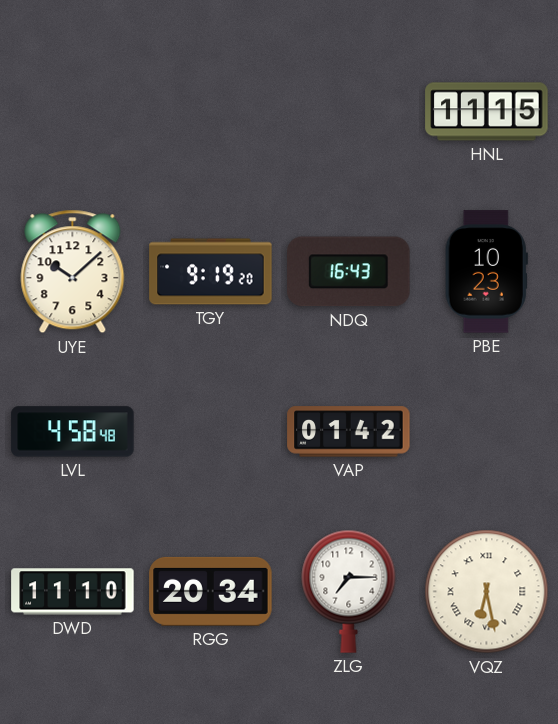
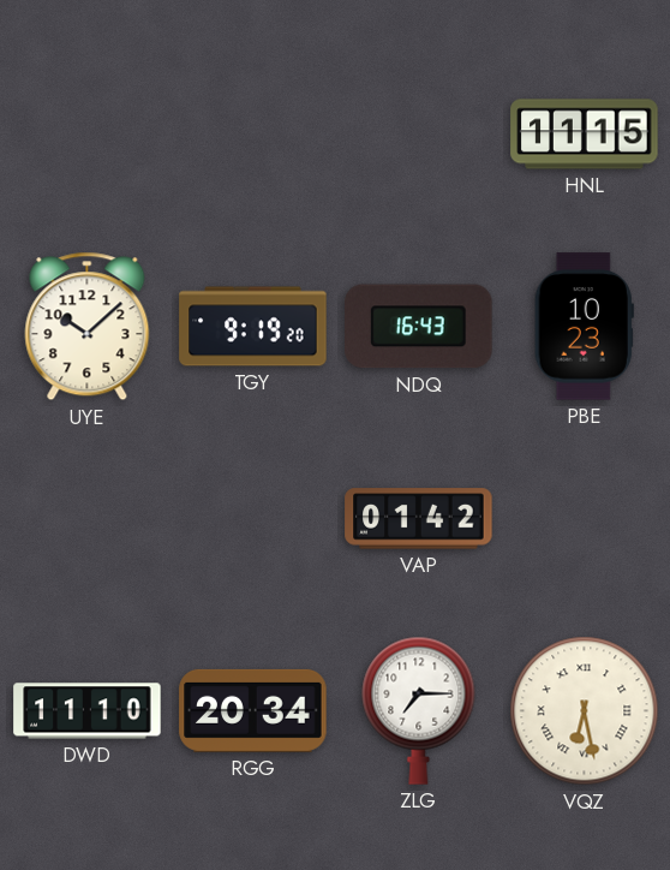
LVL: 4:58 -> none
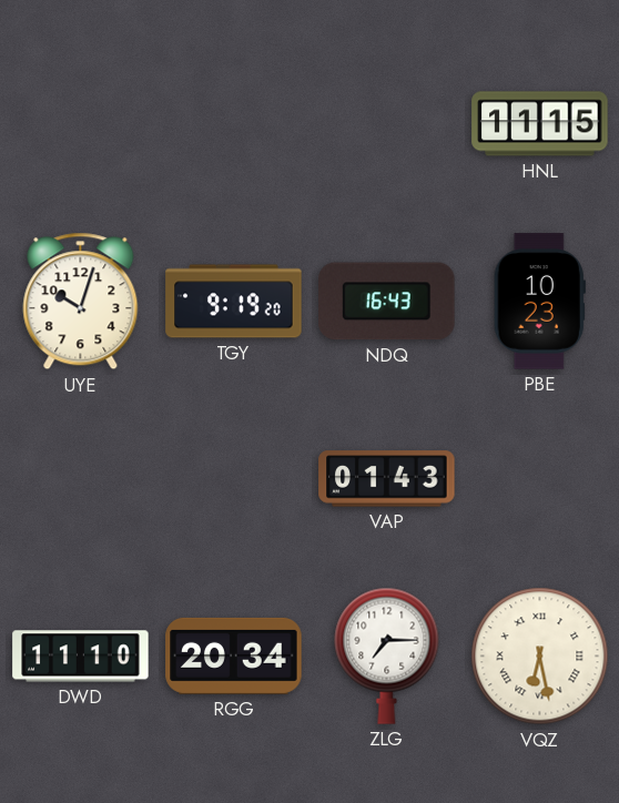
UYE: 10:08 -> 10:03
VAP: 01:42 -> 01:43
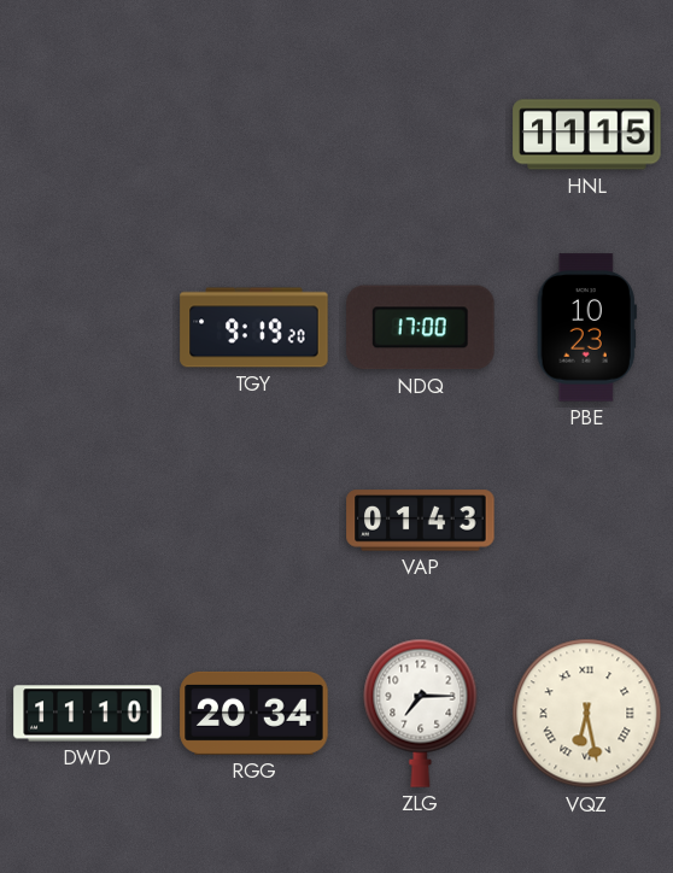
UYE: 10:03 -> none
NDQ: 16:43 -> 17:00
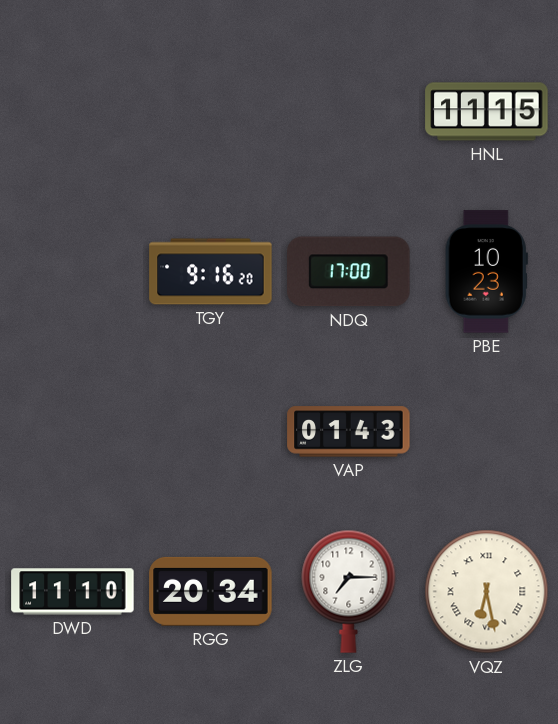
TGY: 9:19 -> 9:16
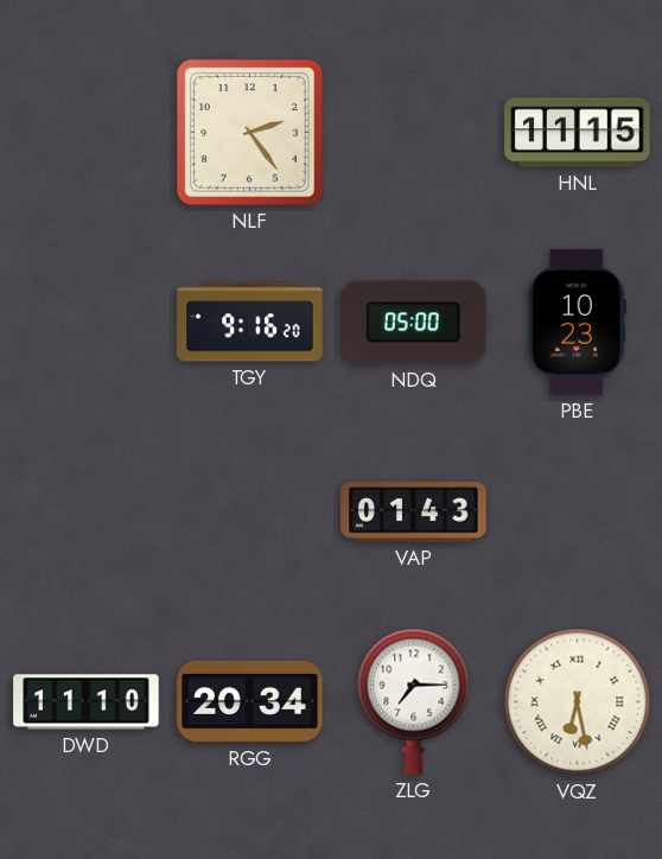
NLF: none -> 2:24
NDQ: 17:00 -> 05:00
